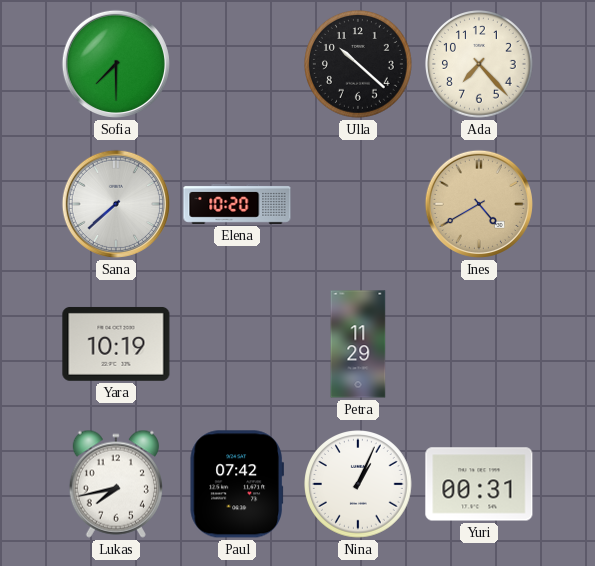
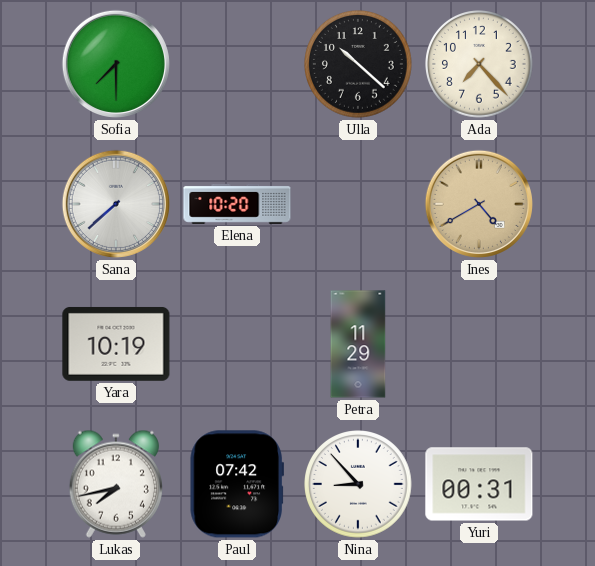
Nina: 1:04 -> 8:53
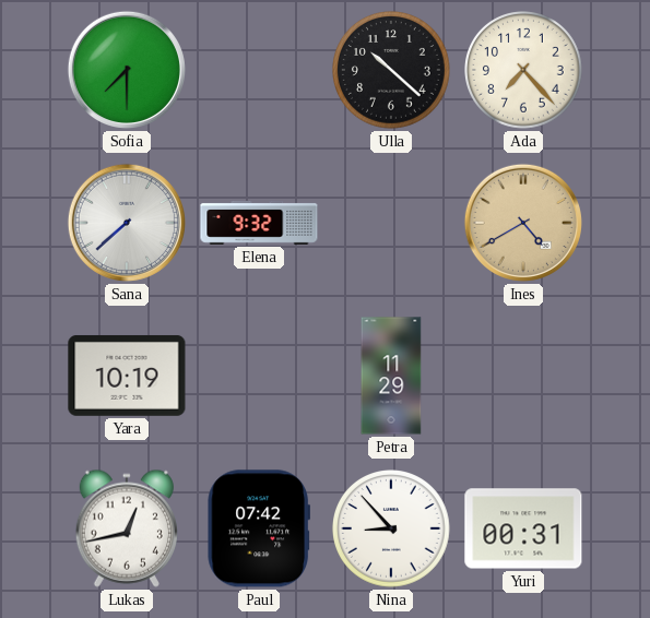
Elena: 10:20 -> 9:32
Lukas: 7:43 -> 12:43
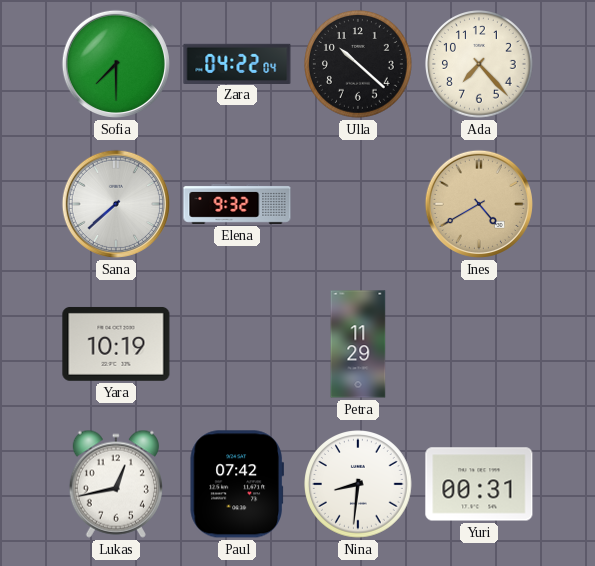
Zara: none -> 04:22
Nina: 8:53 -> 8:31
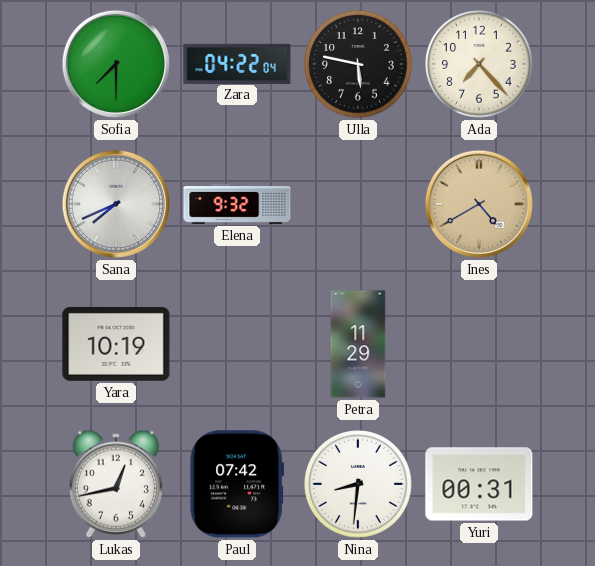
Ulla: 10:22 -> 5:47
Sana: 7:38 -> 7:41
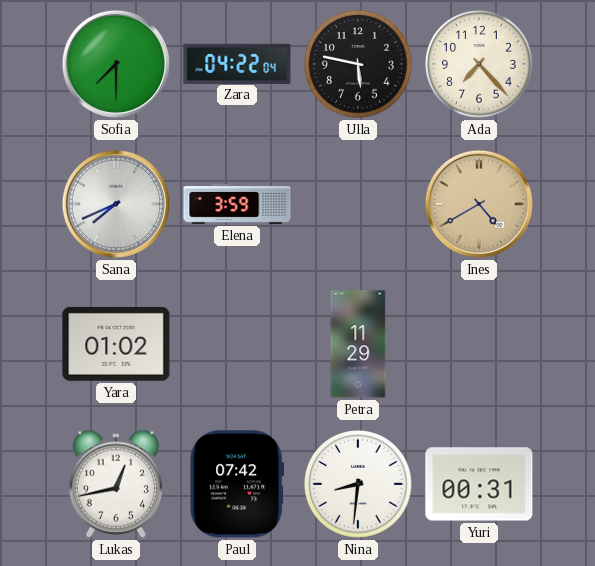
Elena: 9:32 -> 3:59
Yara: 10:19 -> 01:02
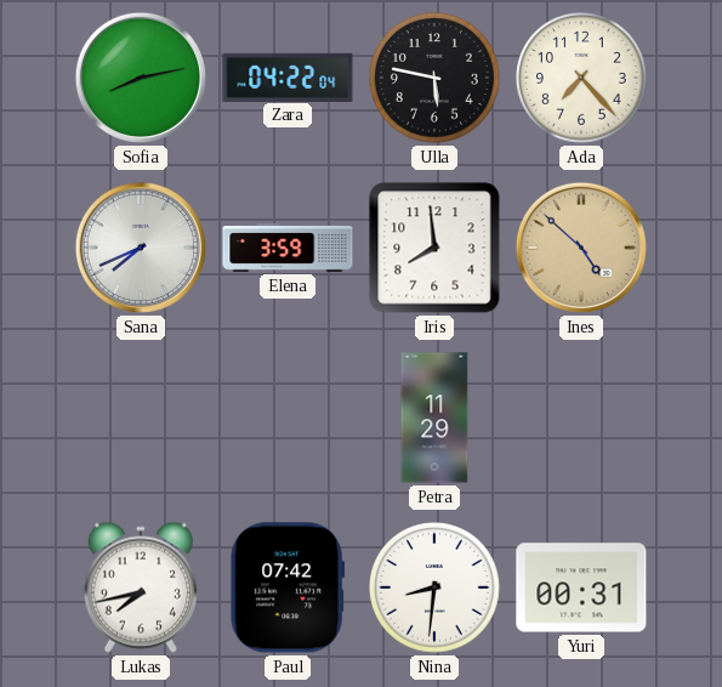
Sofia: 7:30 -> 8:13
Iris: none -> 7:59
Ines: 4:40 -> 4:52
Yara: 01:02 -> none
Lukas: 12:43 -> 7:43
